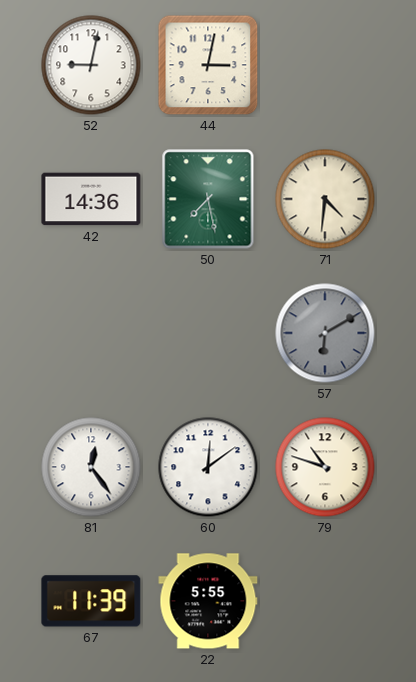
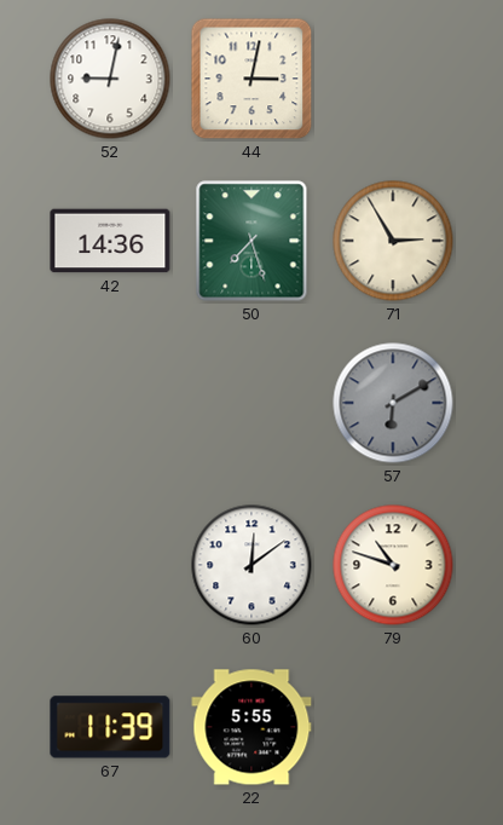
50: 7:28 -> 7:27
71: 4:31 -> 2:55
81: 12:24 -> none
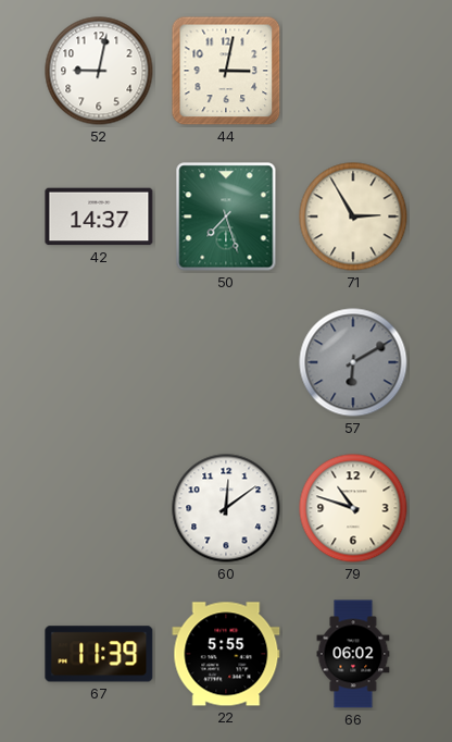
42: 14:36 -> 14:37
66: none -> 06:02
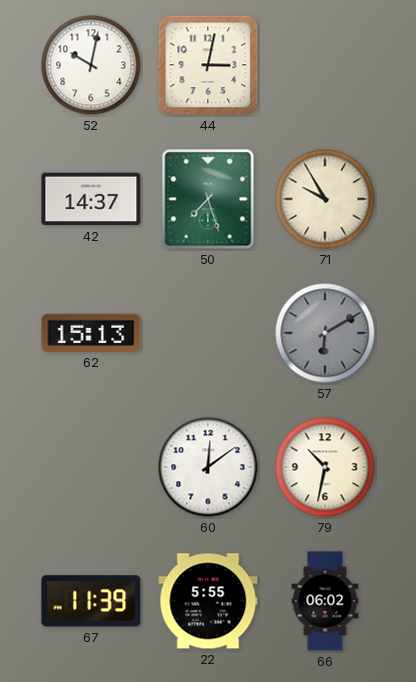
52: 9:02 -> 10:02
71: 2:55 -> 9:55
62: none -> 15:13
79: 10:48 -> 10:32
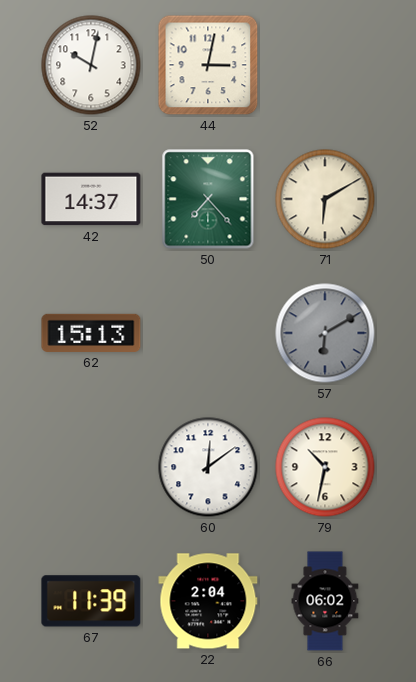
50: 7:27 -> 7:23
71: 9:55 -> 6:10
22: 5:55 -> 2:04
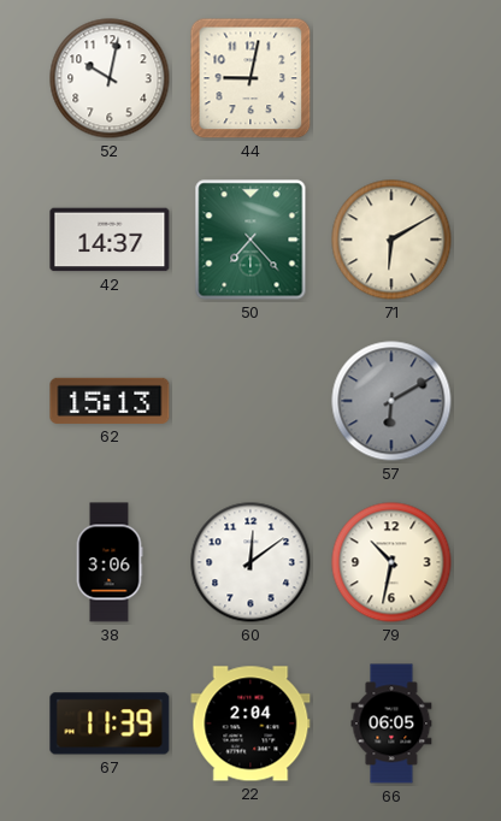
44: 3:02 -> 9:02
38: none -> 3:06
66: 06:02 -> 06:05
